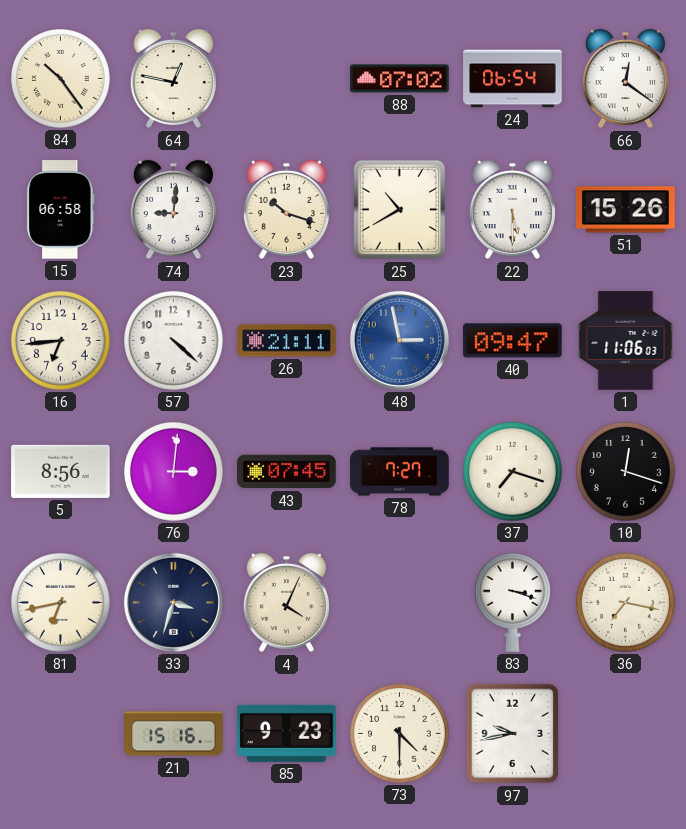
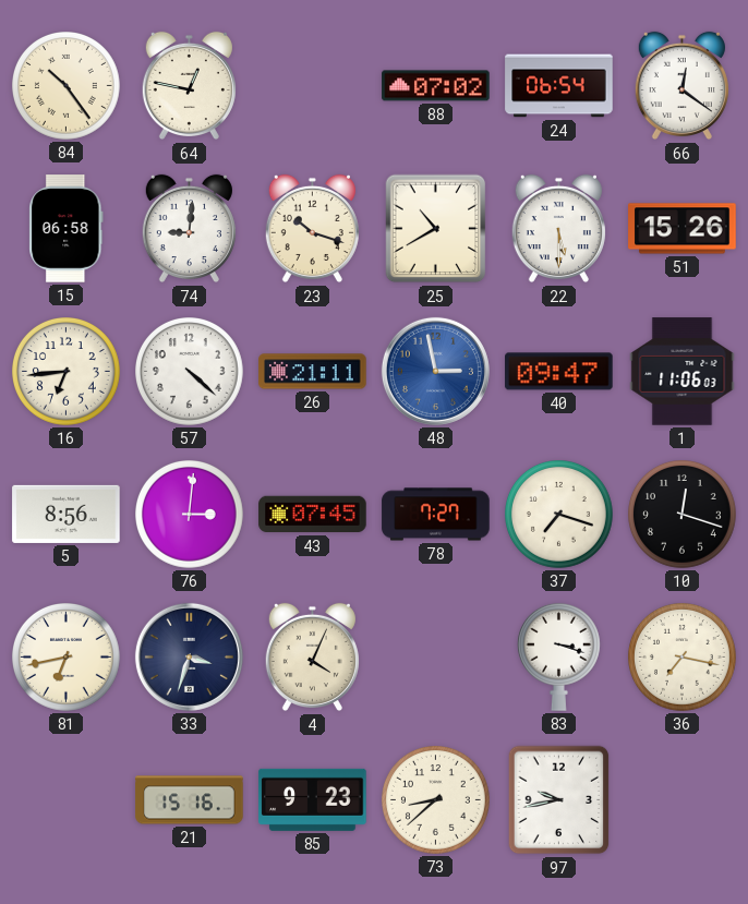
73: 4:30 -> 8:38
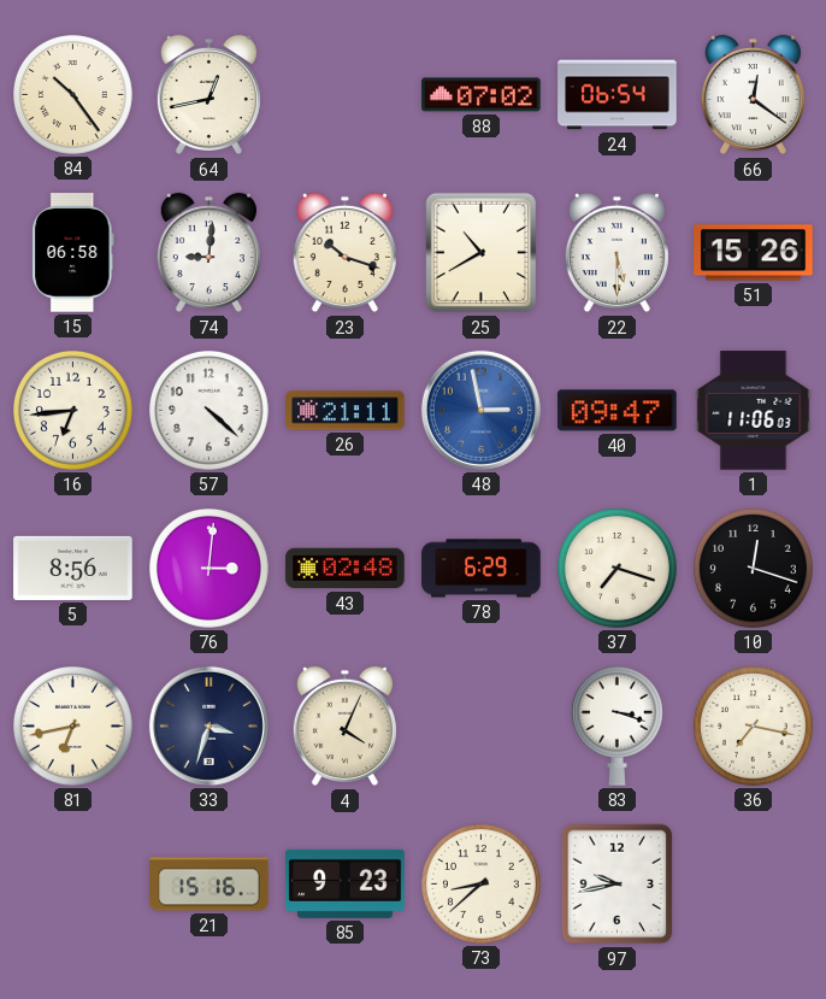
64: 12:47 -> 12:43
43: 07:45 -> 02:48
78: 7:27 -> 6:29
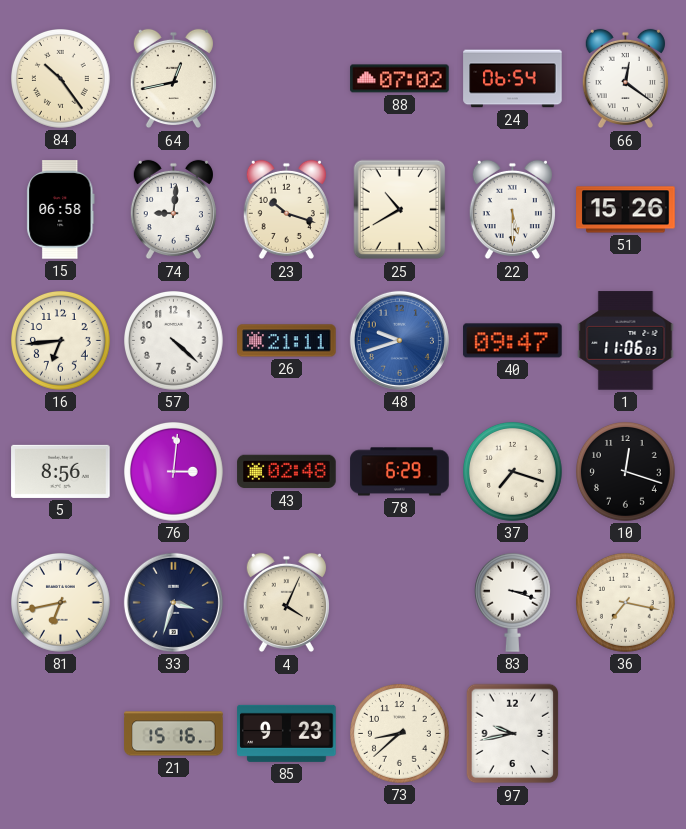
48: 2:58 -> 9:42
